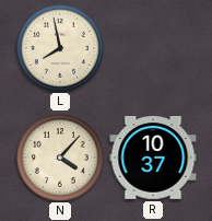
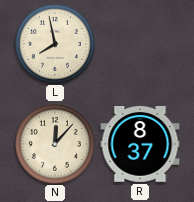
N: 4:07 -> 12:07
R: 10:37 -> 8:37
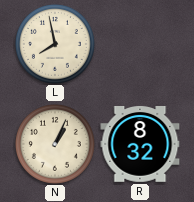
N: 12:07 -> 1:04
R: 8:37 -> 8:32
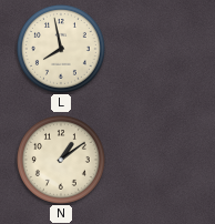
N: 1:04 -> 1:09
R: 8:32 -> none
